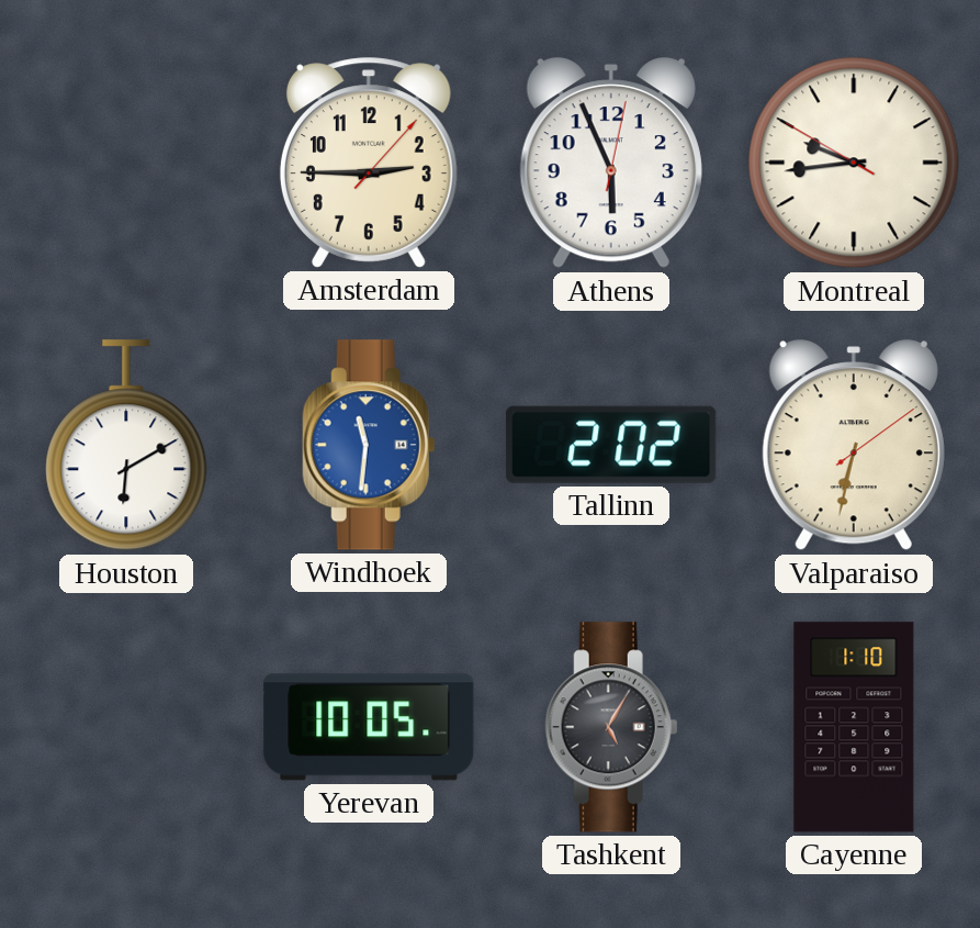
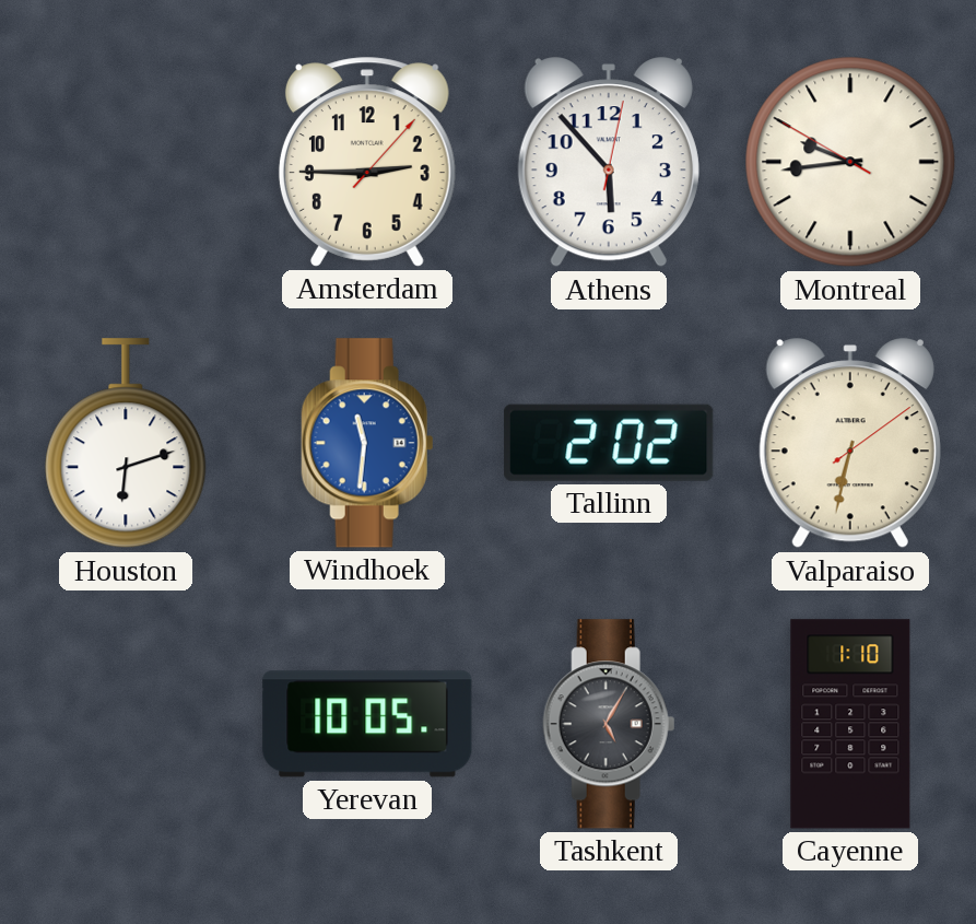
Athens: 5:56 -> 5:53
Houston: 6:10 -> 6:12
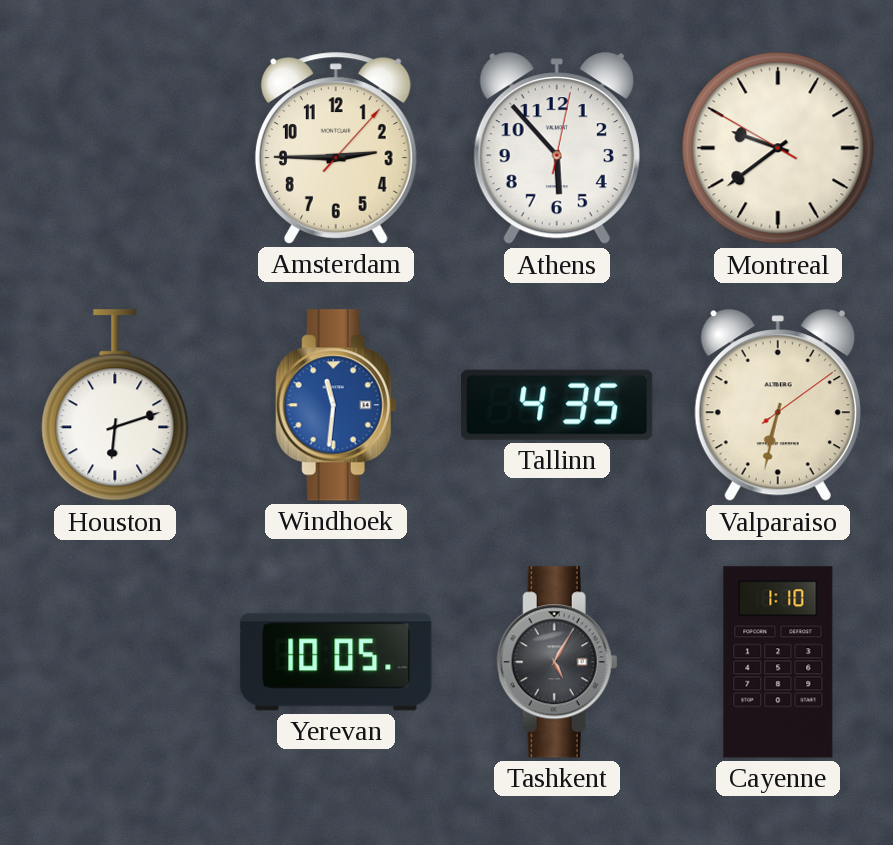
Montreal: 9:43 -> 9:38
Tallinn: 2:02 -> 4:35
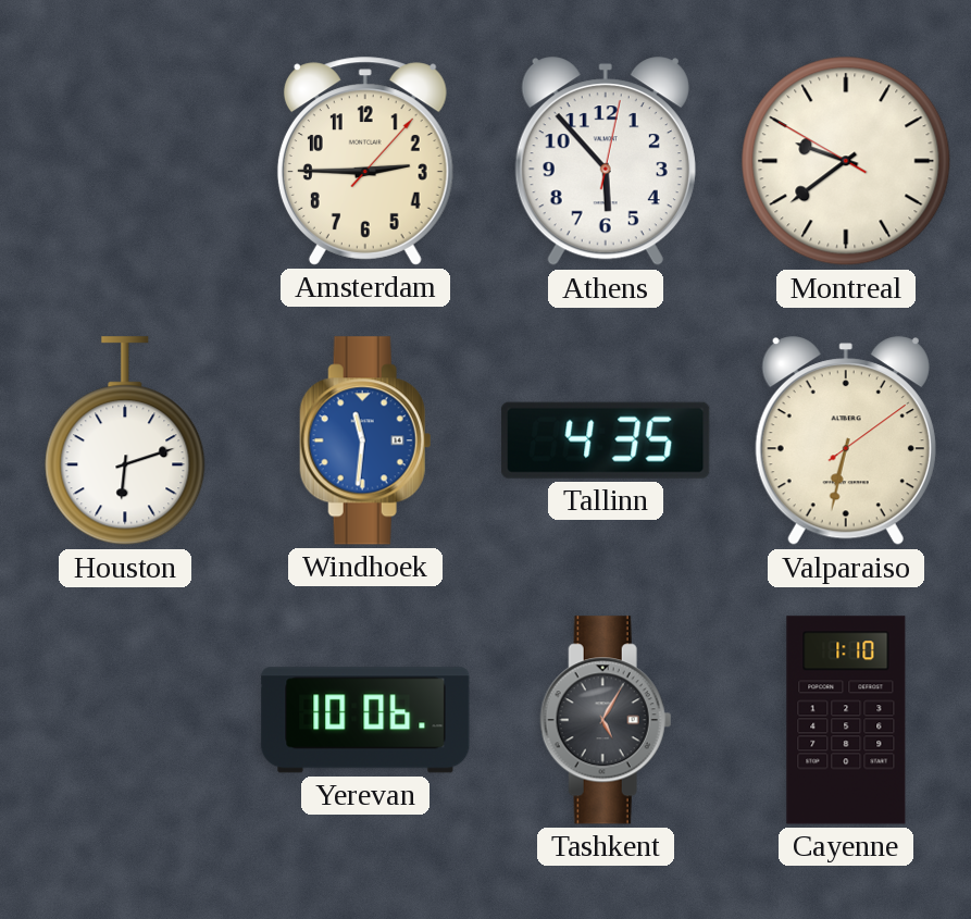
Yerevan: 10:05 -> 10:06
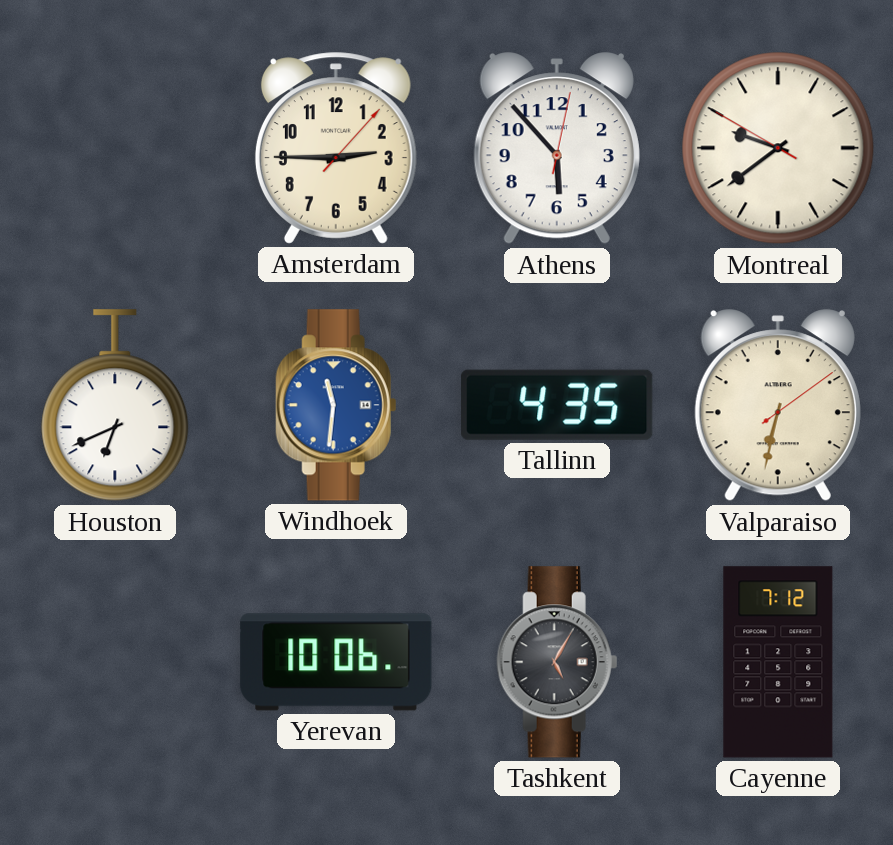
Houston: 6:12 -> 6:41
Cayenne: 1:10 -> 7:12
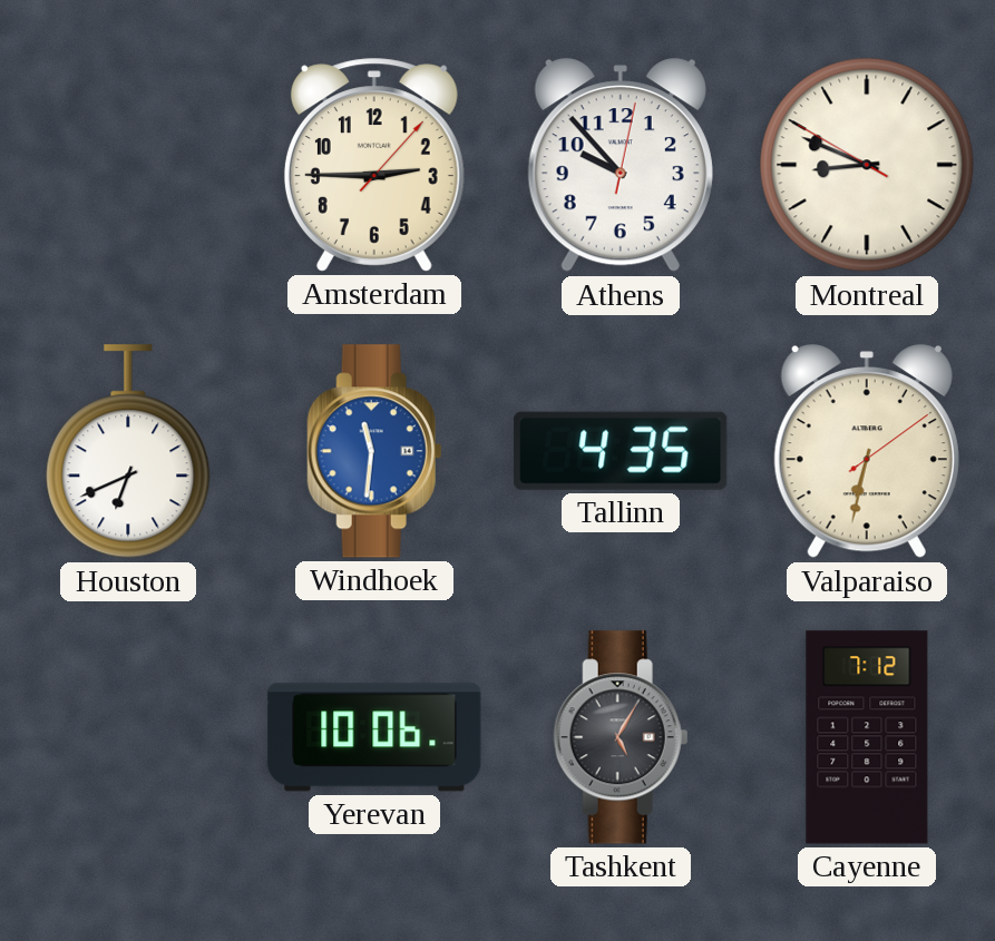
Athens: 5:53 -> 9:53
Montreal: 9:38 -> 8:48
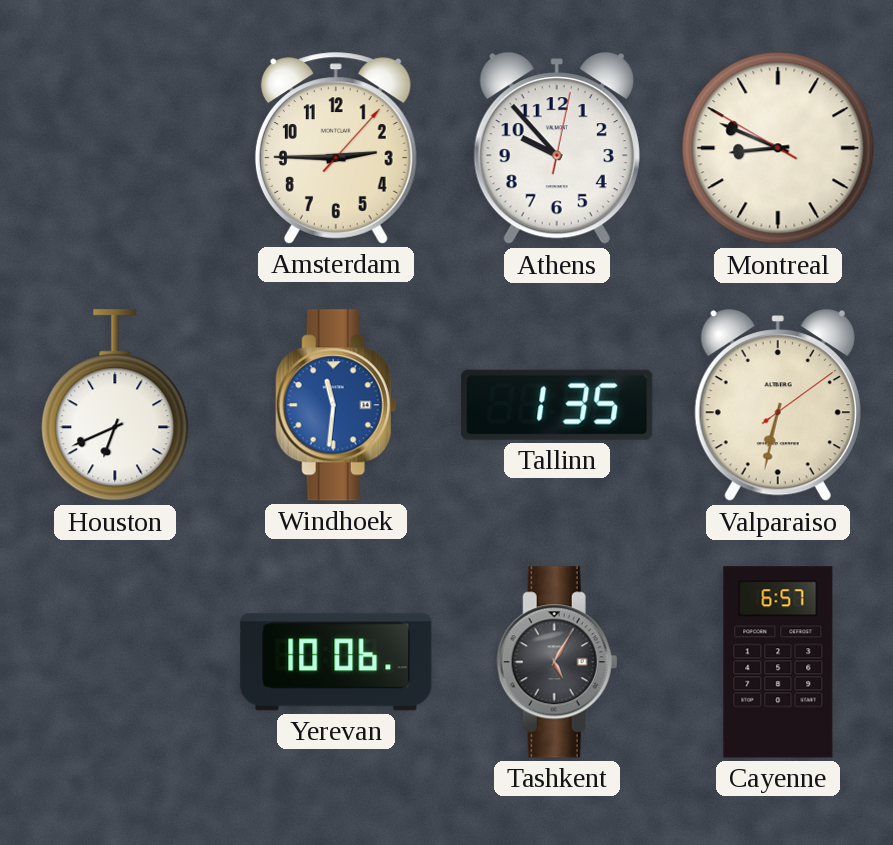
Tallinn: 4:35 -> 1:35
Cayenne: 7:12 -> 6:57
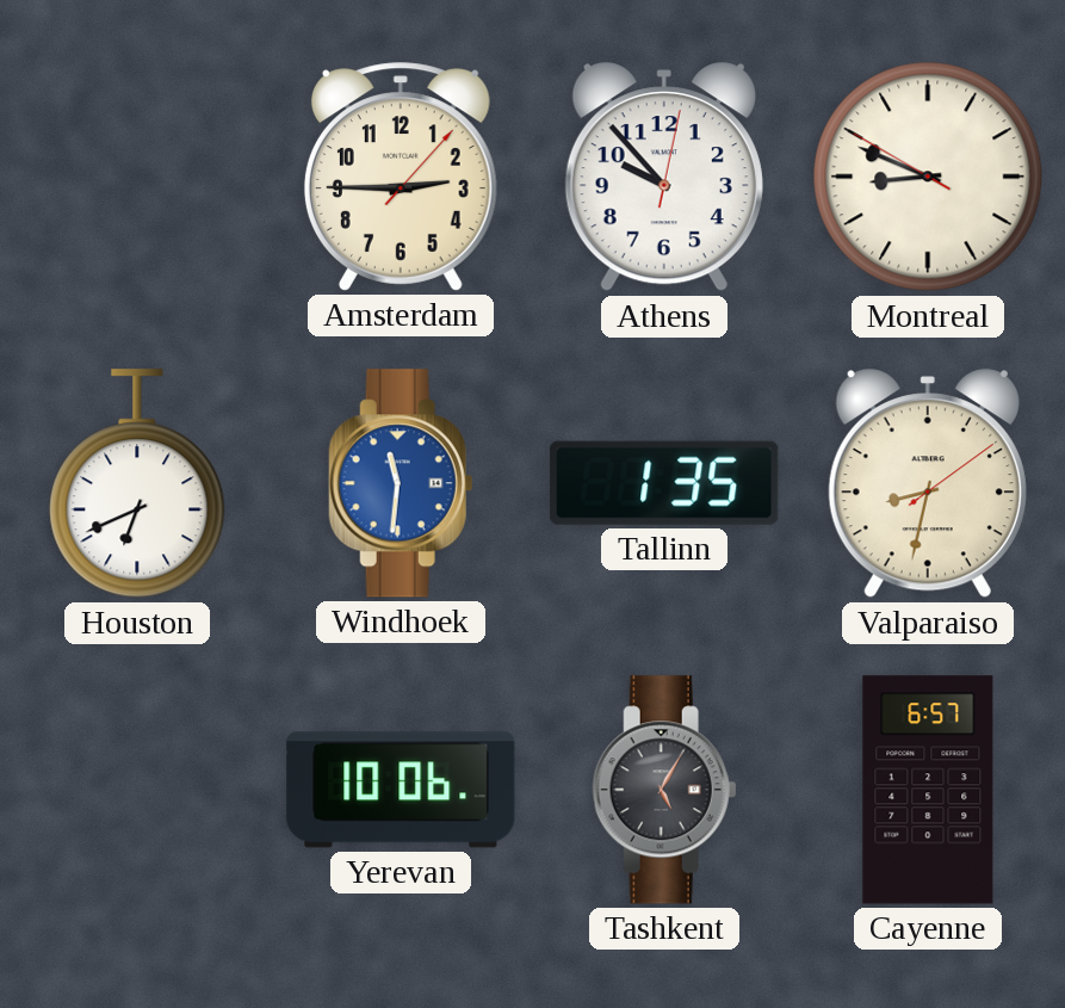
Valparaiso: 6:32 -> 8:32
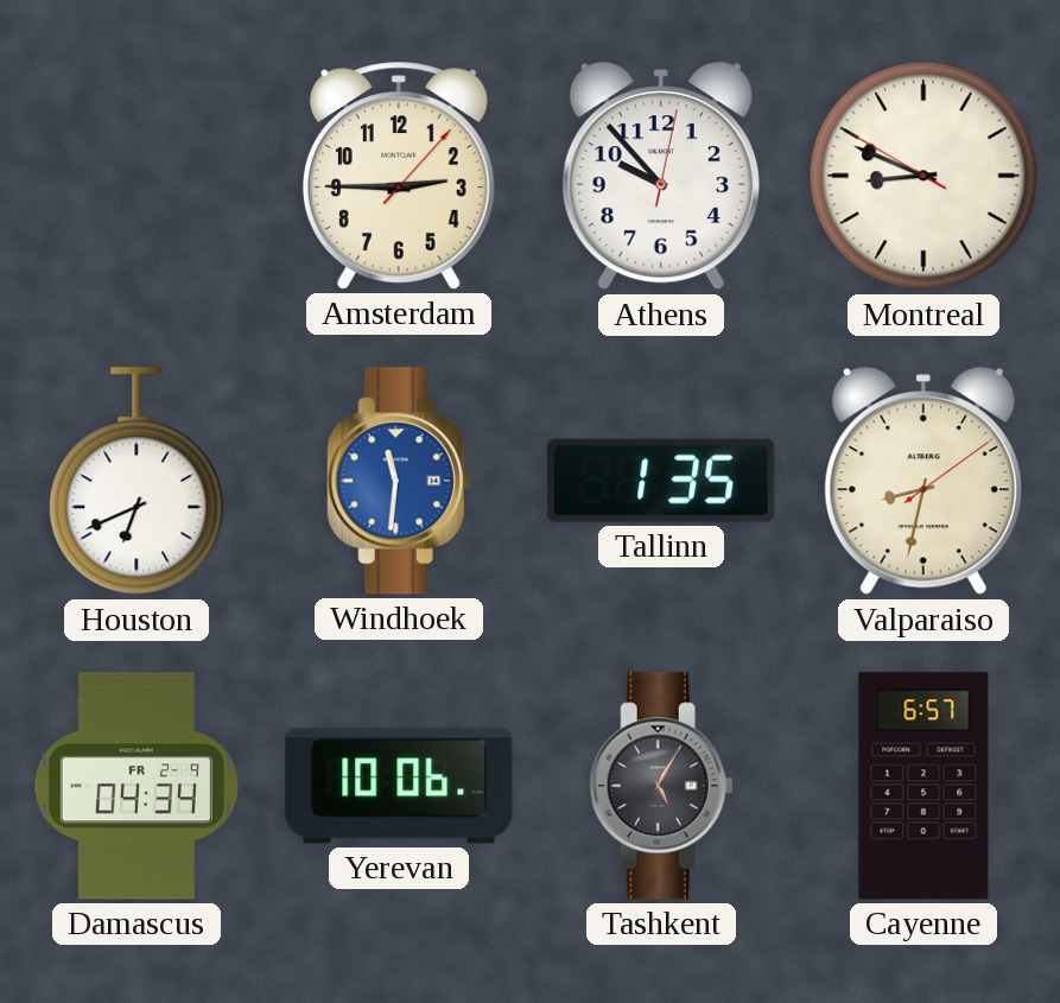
Damascus: none -> 04:34
